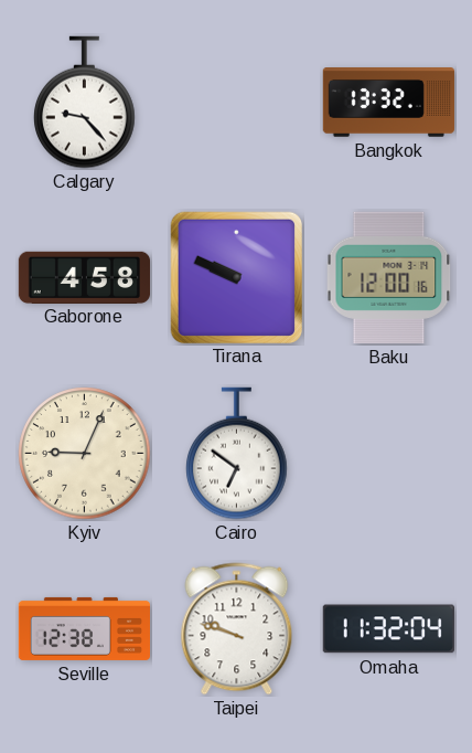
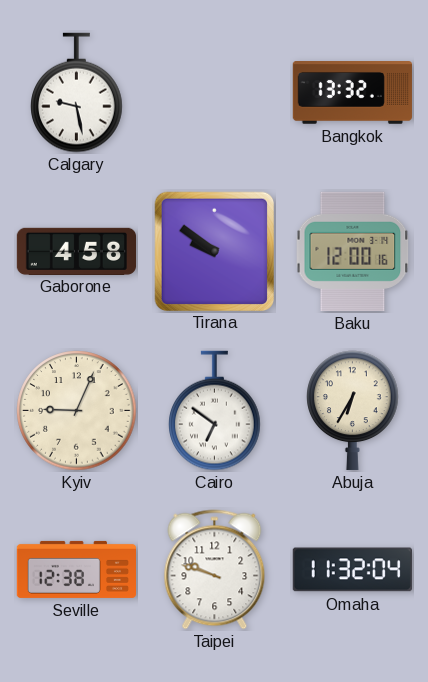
Calgary: 9:23 -> 9:28
Tirana: 9:49 -> 9:51
Abuja: none -> 6:35
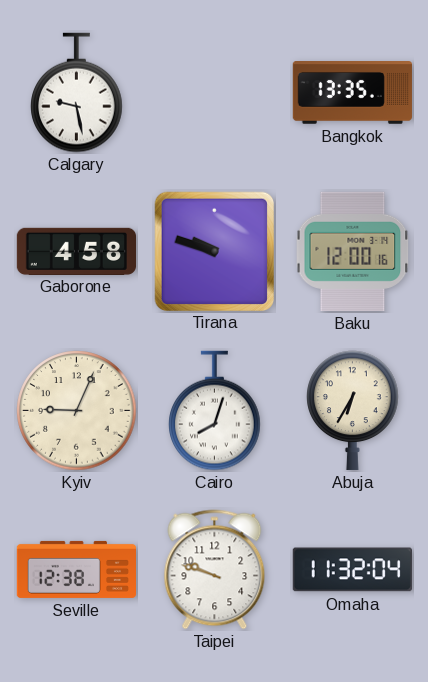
Bangkok: 13:32 -> 13:35
Tirana: 9:51 -> 9:48
Cairo: 6:51 -> 8:03
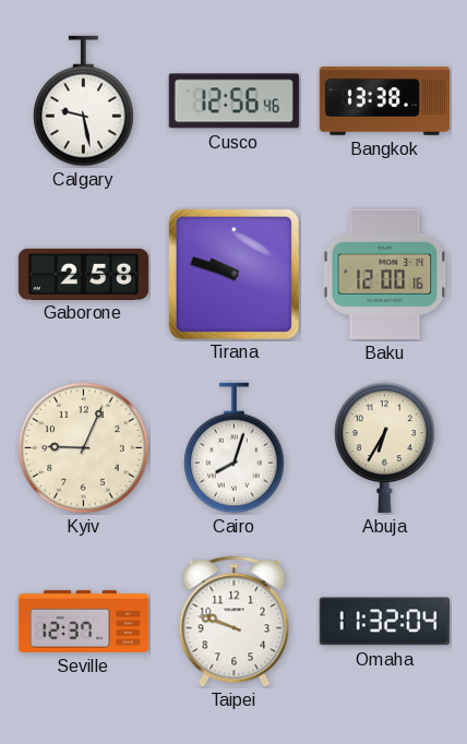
Cusco: none -> 12:56
Bangkok: 13:35 -> 13:38
Gaborone: 4:58 -> 2:58
Seville: 12:38 -> 12:37
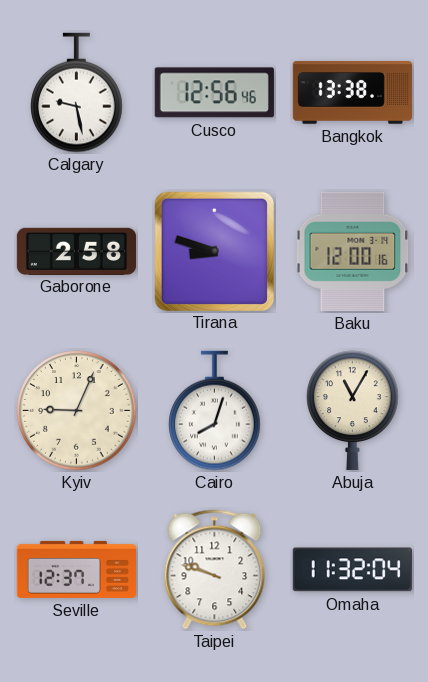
Tirana: 9:48 -> 8:48
Abuja: 6:35 -> 11:05
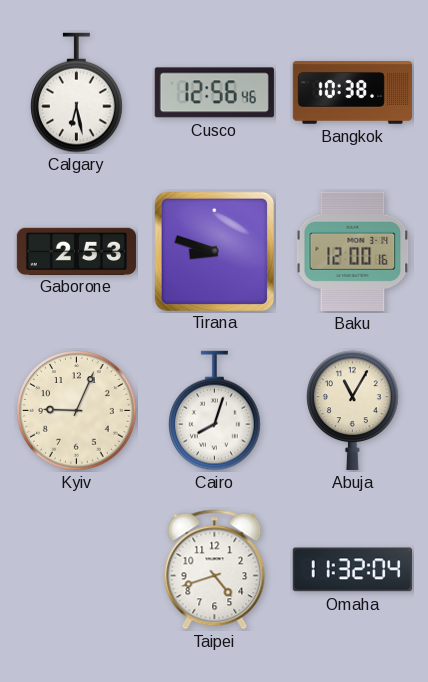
Calgary: 9:28 -> 6:28
Bangkok: 13:38 -> 10:38
Gaborone: 2:58 -> 2:53
Seville: 12:37 -> none
Taipei: 9:48 -> 4:42
